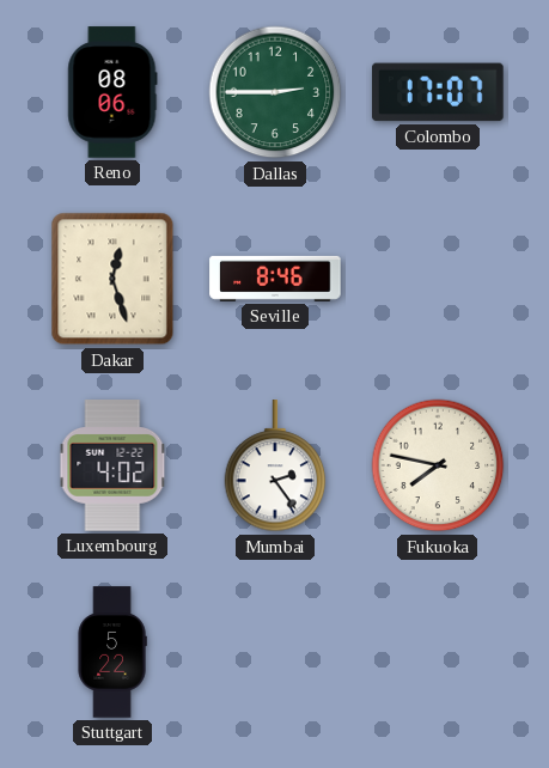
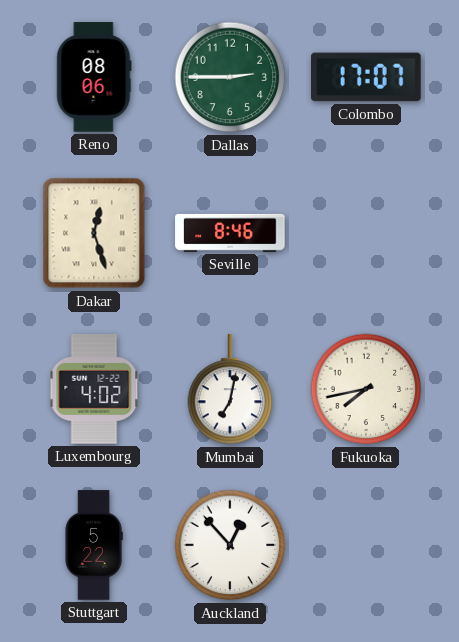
Mumbai: 2:24 -> 7:02
Fukuoka: 7:47 -> 7:43
Auckland: none -> 12:53
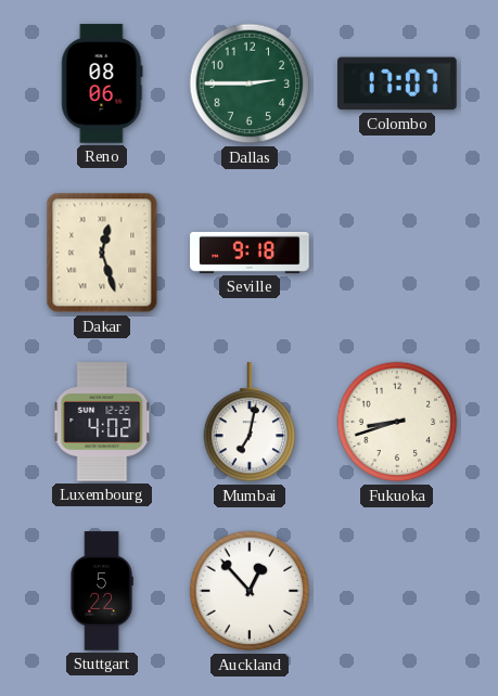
Seville: 8:46 -> 9:18
Fukuoka: 7:43 -> 8:42
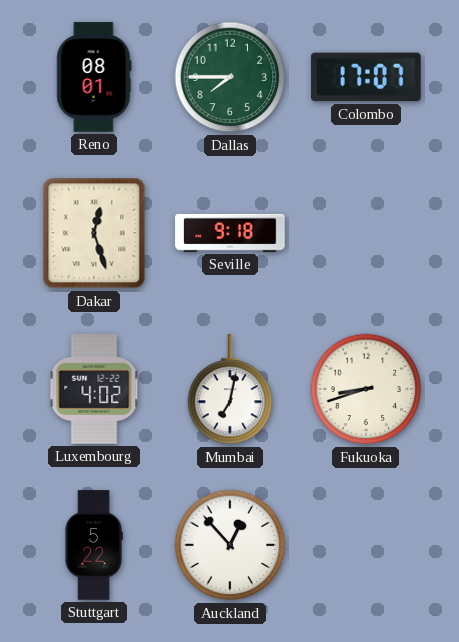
Reno: 08:06 -> 08:01
Dallas: 2:45 -> 7:45
